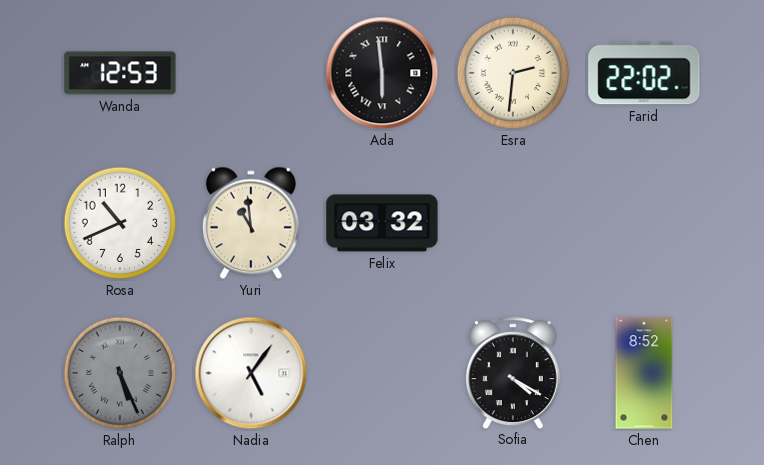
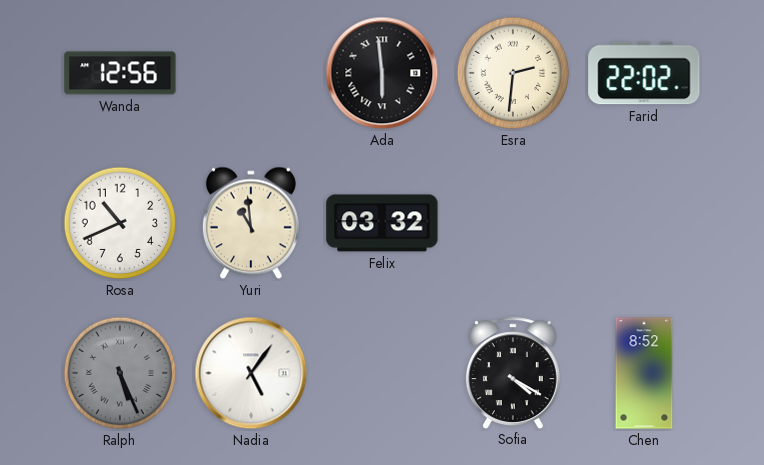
Wanda: 12:53 -> 12:56
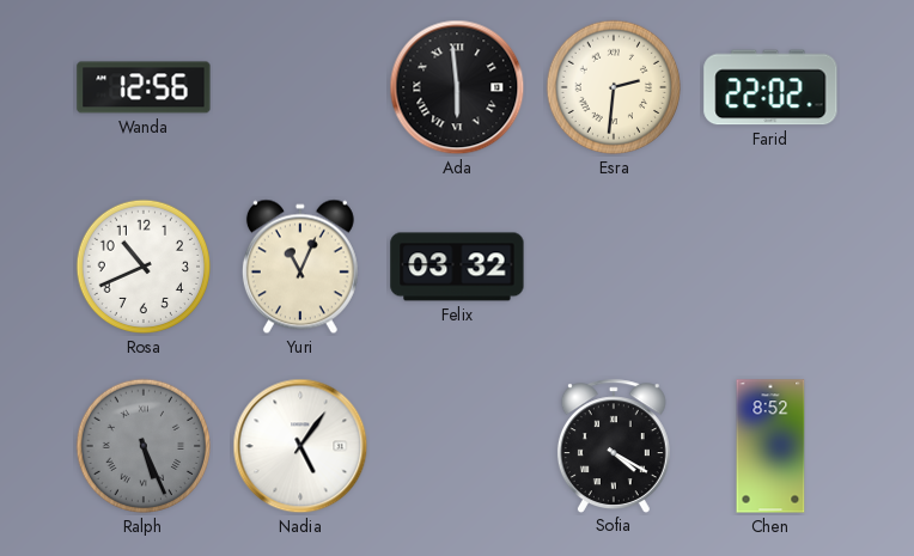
Yuri: 10:59 -> 11:04
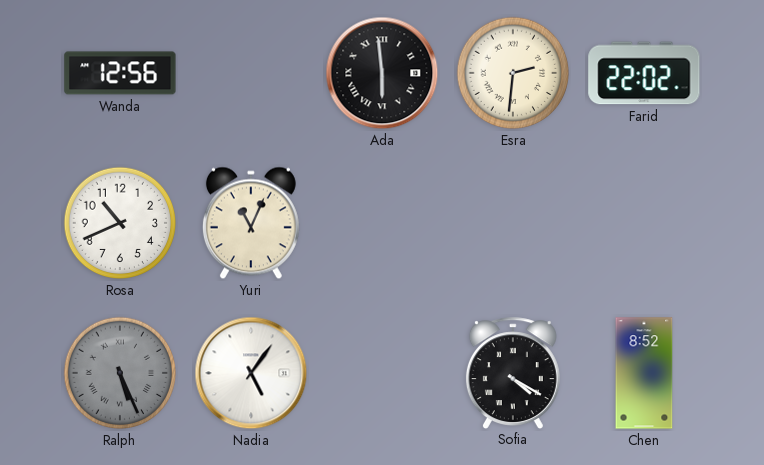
Felix: 03:32 -> none
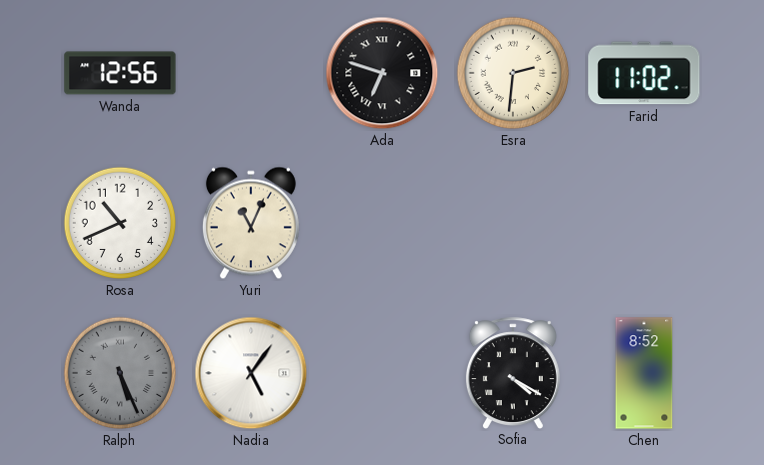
Ada: 5:59 -> 6:48
Farid: 22:02 -> 11:02
